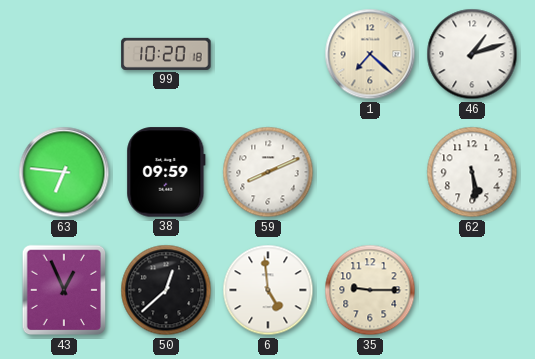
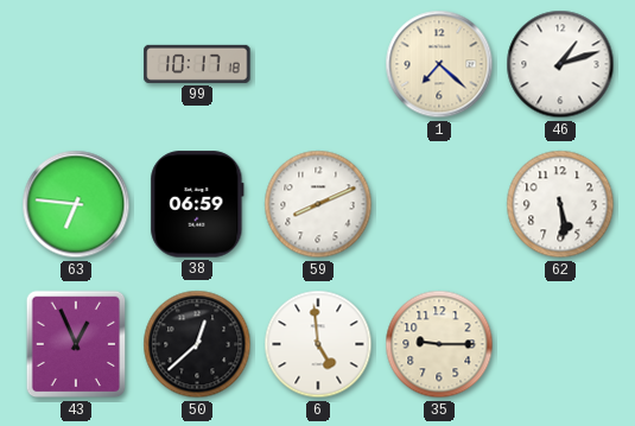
99: 10:20 -> 10:17
38: 09:59 -> 06:59
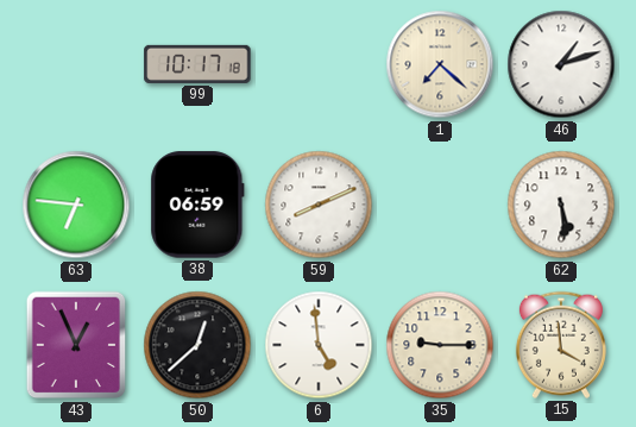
15: none -> 3:59
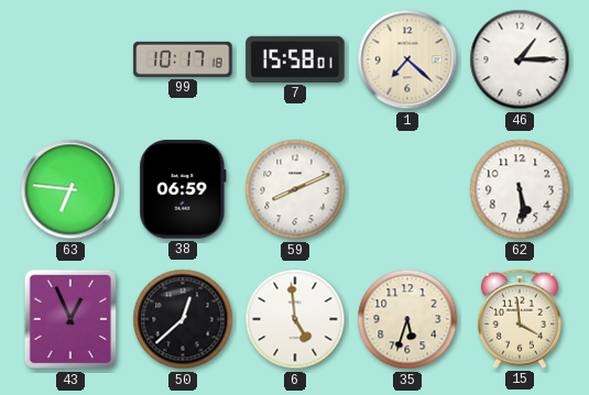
7: none -> 15:58
46: 1:12 -> 1:15
35: 9:15 -> 5:33
